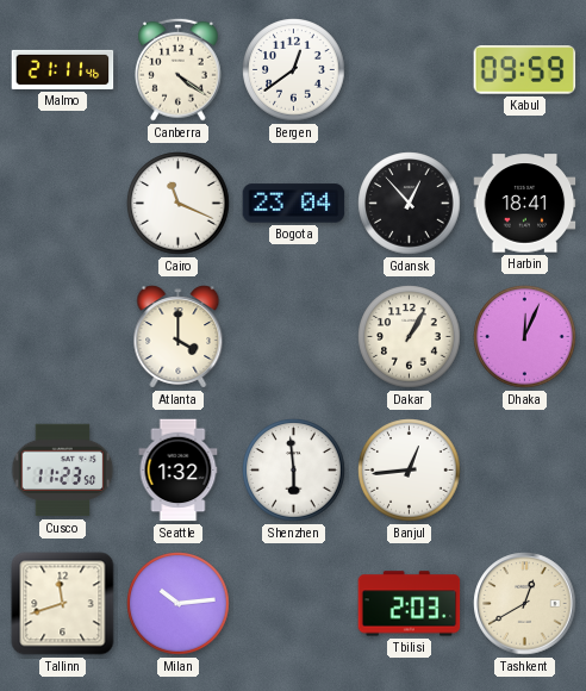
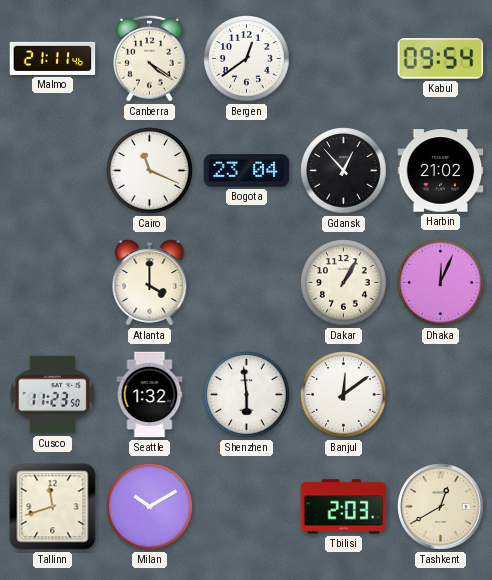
Kabul: 09:59 -> 09:54
Harbin: 18:41 -> 21:02
Banjul: 12:44 -> 12:09
Milan: 10:14 -> 10:10
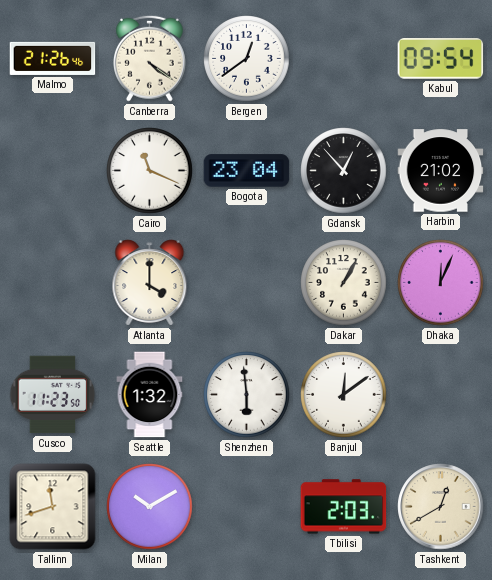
Malmo: 21:11 -> 21:26
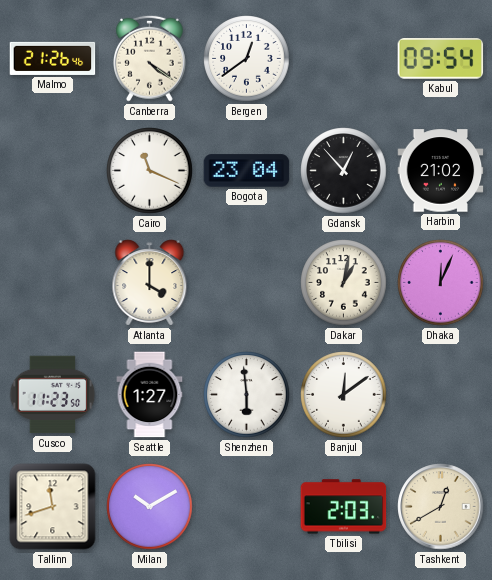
Dakar: 1:05 -> 1:02
Seattle: 1:32 -> 1:27
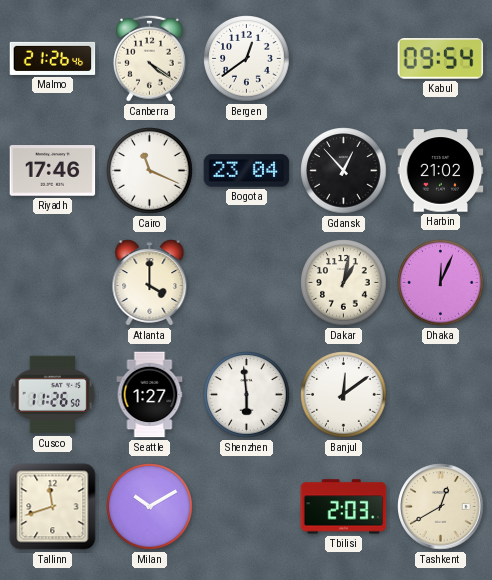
Riyadh: none -> 17:46
Cusco: 11:23 -> 11:26
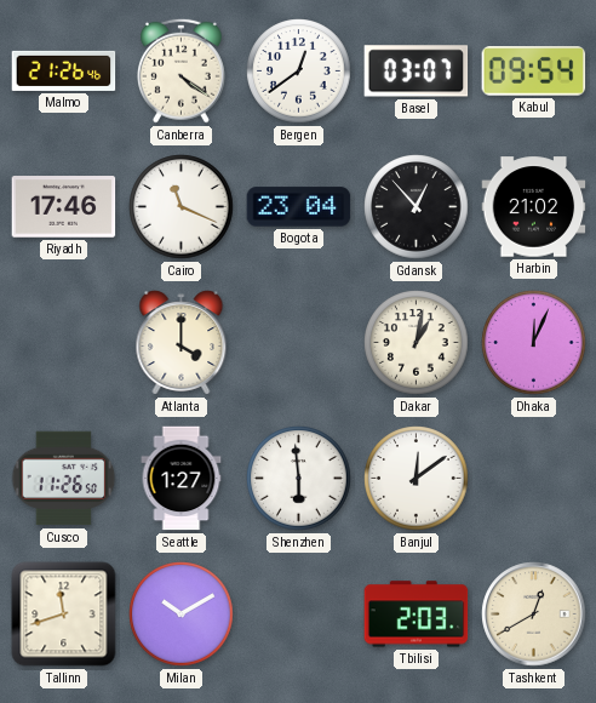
Basel: none -> 03:07
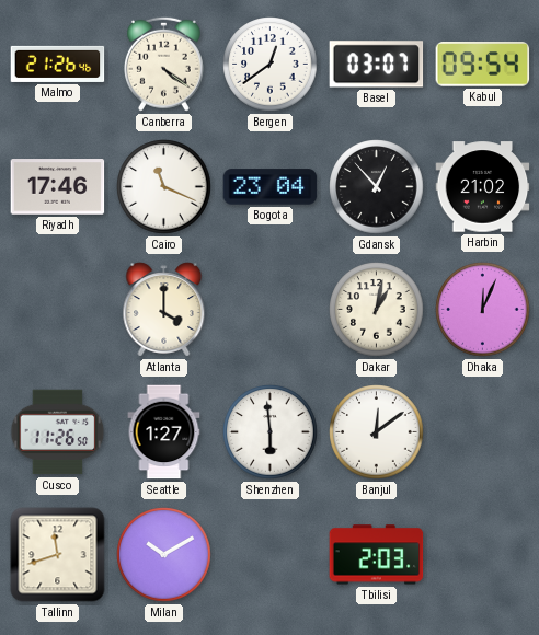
Tashkent: 12:40 -> none
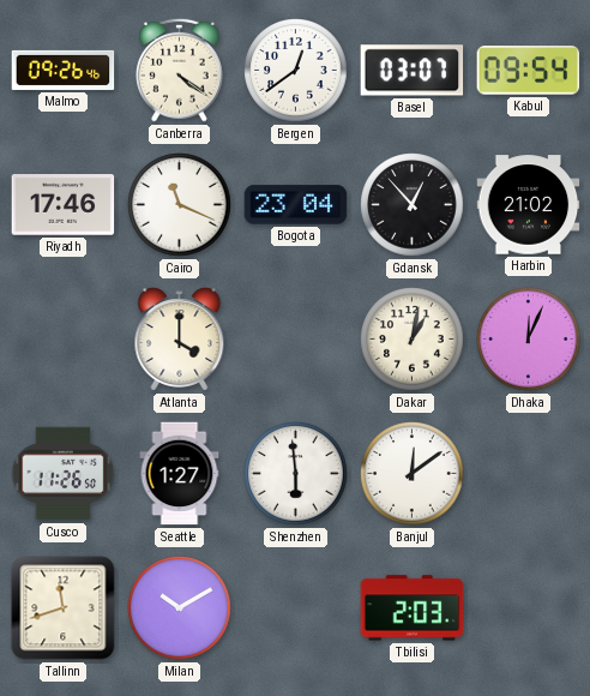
Malmo: 21:26 -> 09:26
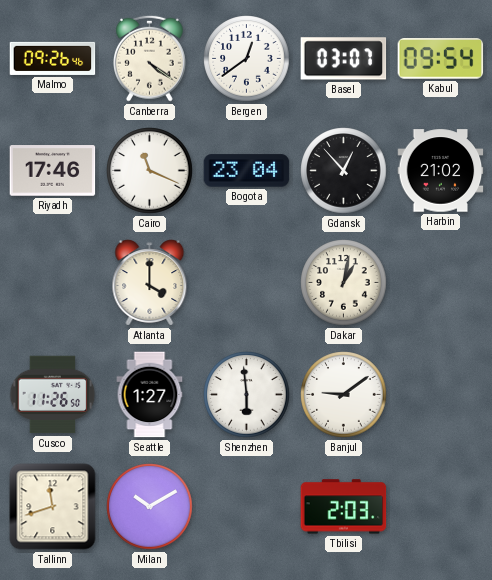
Dhaka: 12:04 -> none
Banjul: 12:09 -> 9:09
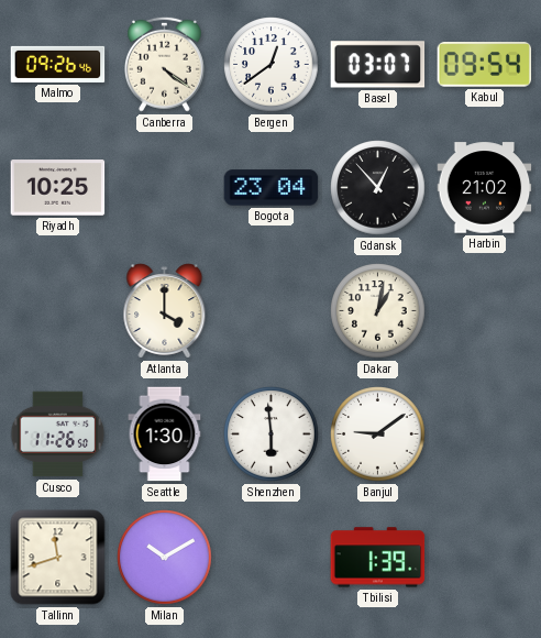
Riyadh: 17:46 -> 10:25
Cairo: 11:19 -> none
Seattle: 1:27 -> 1:30
Tbilisi: 2:03 -> 1:39
